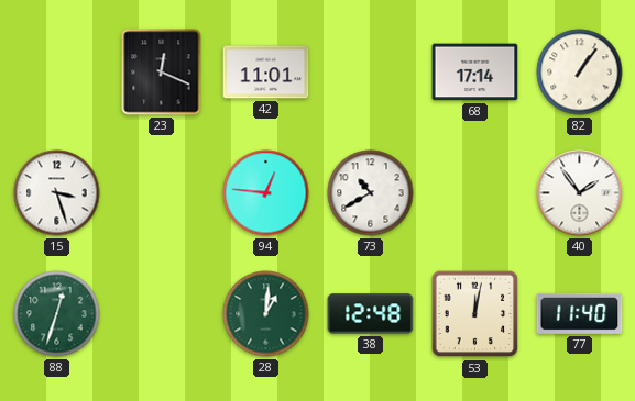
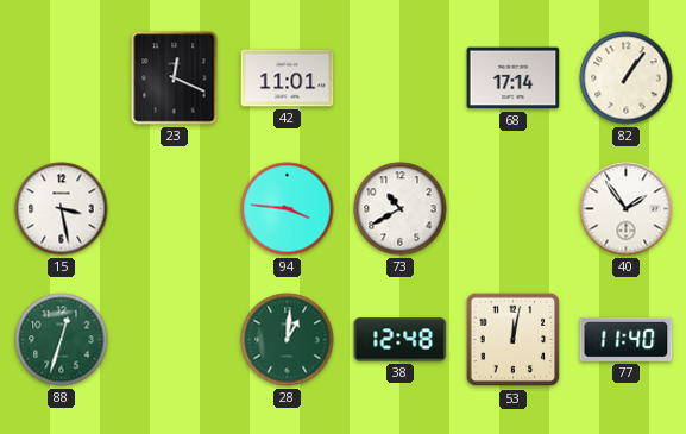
15: 3:27 -> 3:28
94: 12:46 -> 3:46
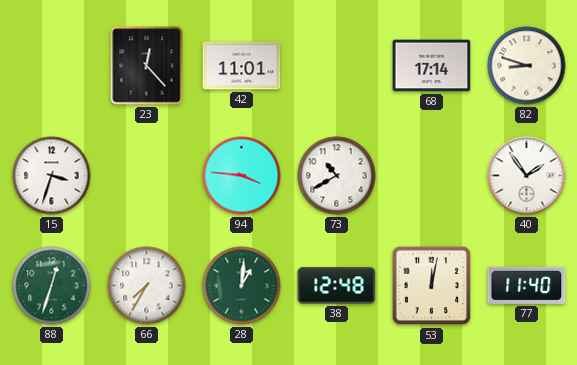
23: 12:19 -> 12:23
82: 1:06 -> 8:48
15: 3:28 -> 3:33
66: none -> 7:35
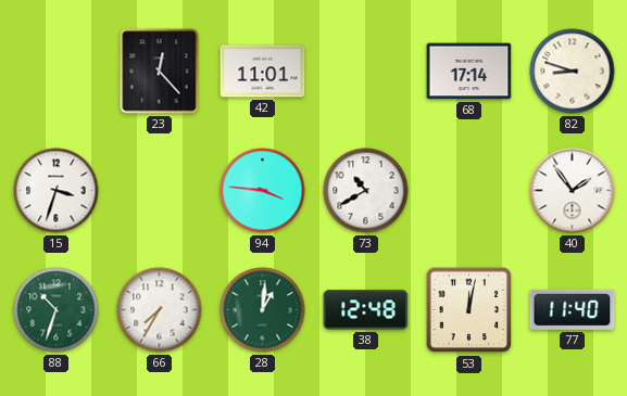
88: 12:33 -> 10:33
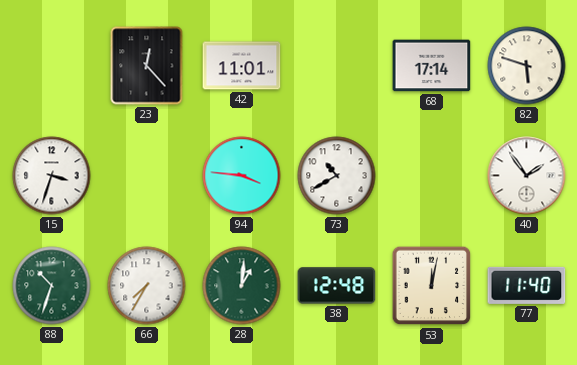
82: 8:48 -> 5:48
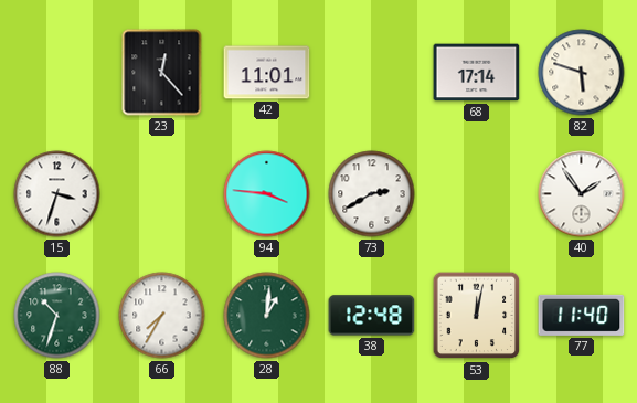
73: 10:40 -> 2:40
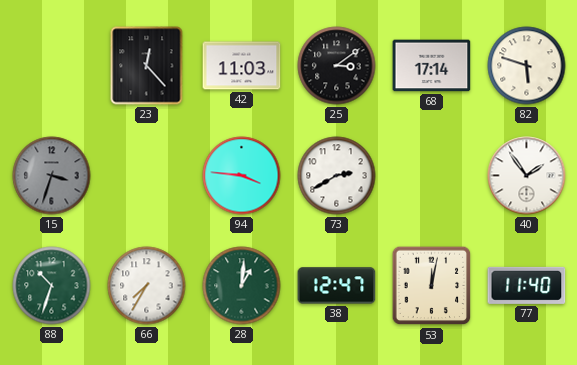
42: 11:01 -> 11:03
25: none -> 3:09
15 dial: white -> grey
38: 12:48 -> 12:47
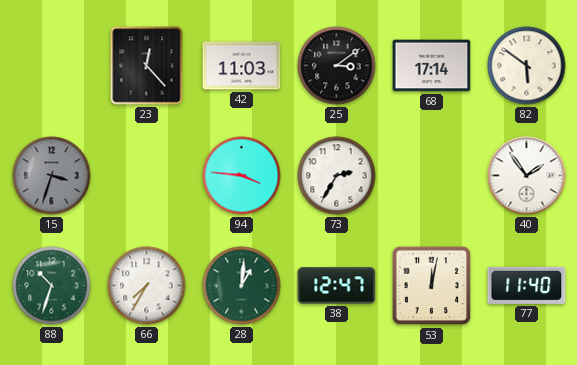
82: 5:48 -> 5:51
73: 2:40 -> 2:35
